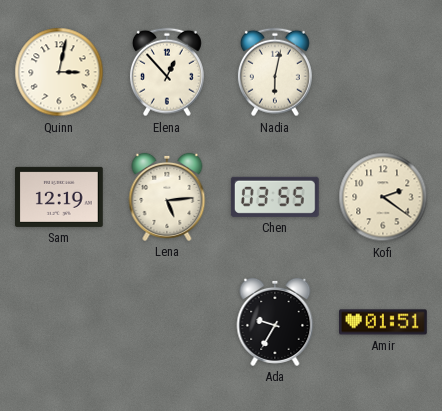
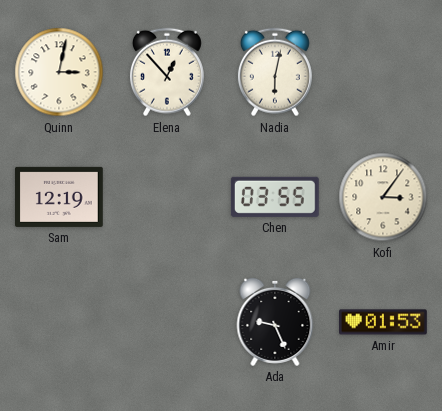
Lena: 5:14 -> none
Kofi: 2:21 -> 3:06
Ada: 9:35 -> 9:26
Amir: 01:51 -> 01:53
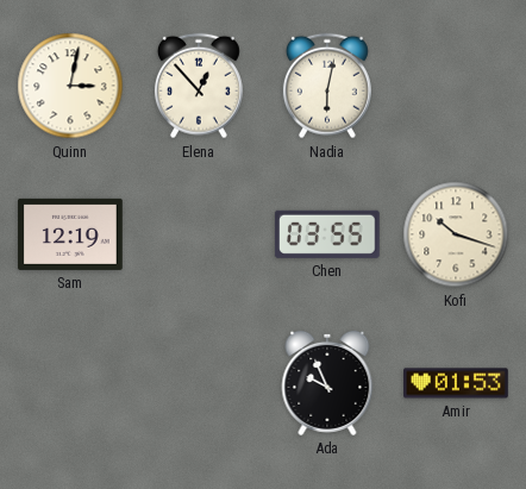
Kofi: 3:06 -> 10:18
Ada: 9:26 -> 9:56
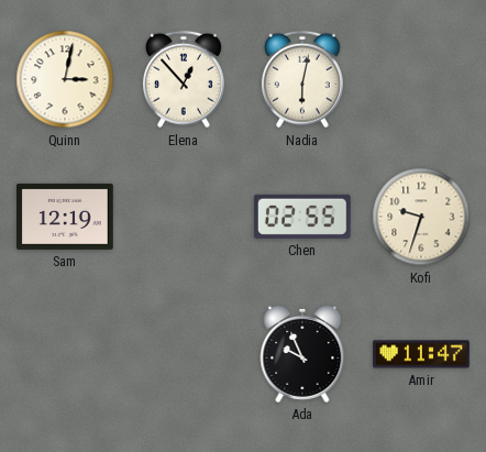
Chen: 03:55 -> 02:55
Kofi: 10:18 -> 9:33
Amir: 01:53 -> 11:47
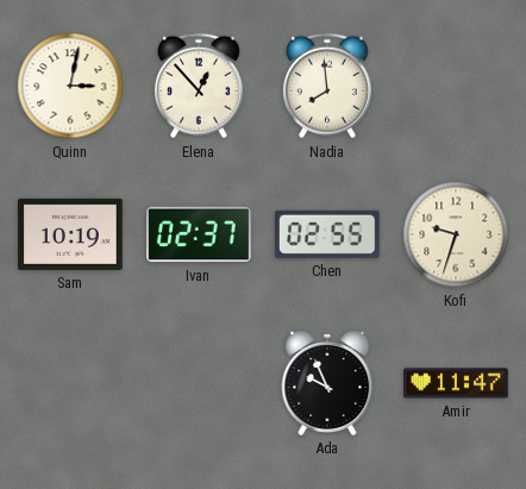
Nadia: 6:02 -> 7:59
Sam: 12:19 -> 10:19
Ivan: none -> 02:37
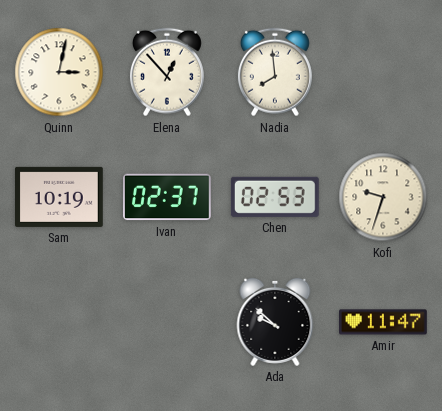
Chen: 02:55 -> 02:53
Ada: 9:56 -> 9:52
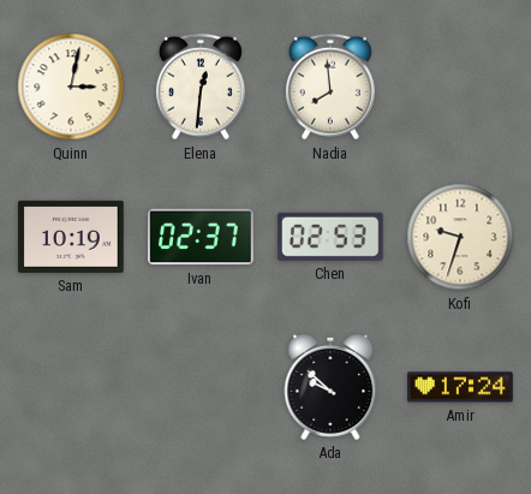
Elena: 12:53 -> 12:31
Amir: 11:47 -> 17:24
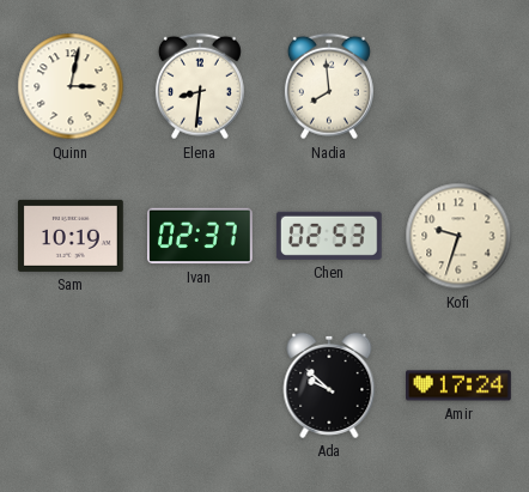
Elena: 12:31 -> 8:31
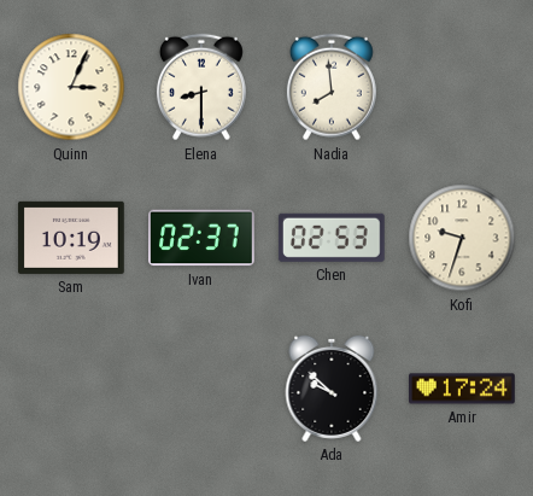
Quinn: 3:02 -> 3:04
Elena: 8:31 -> 8:30
